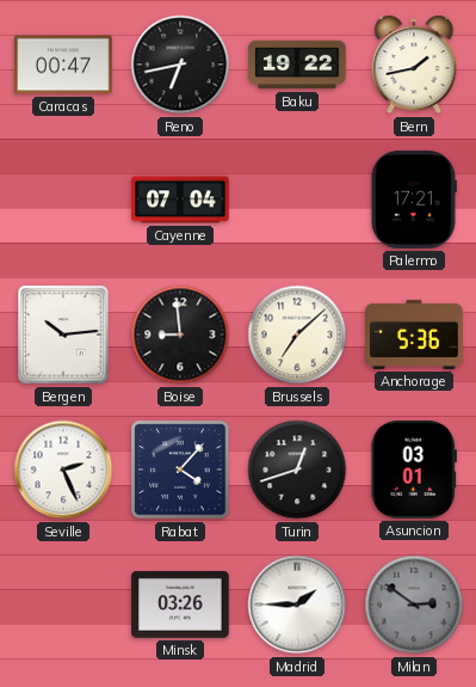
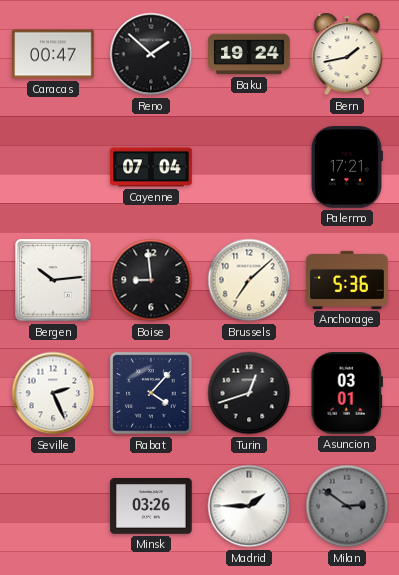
Reno: 6:43 -> 1:52
Baku: 19:22 -> 19:24
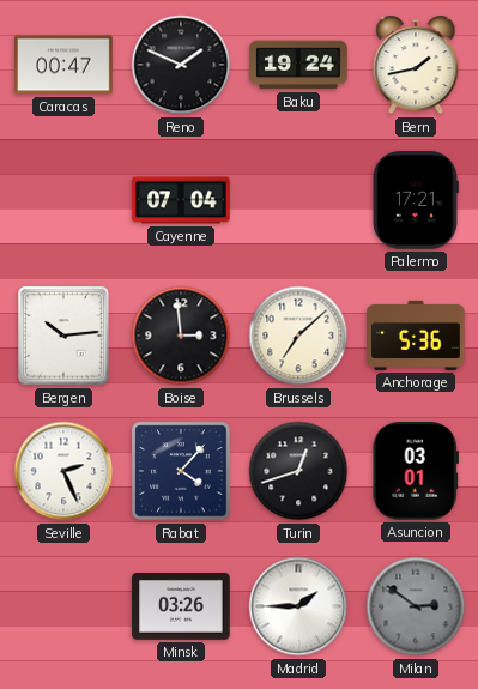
Reno: 1:52 -> 1:49
Boise: 8:59 -> 2:59
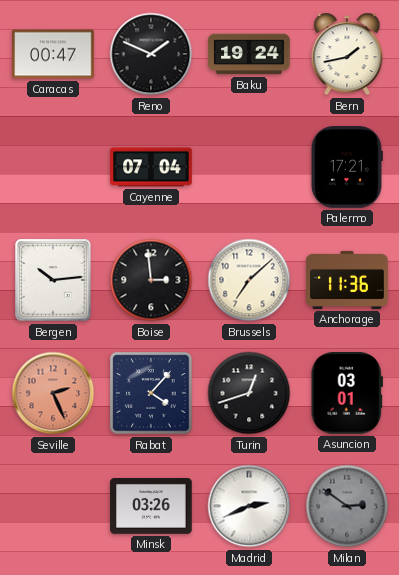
Anchorage: 5:36 -> 11:36
Seville dial: white -> salmon
Madrid: 1:45 -> 2:41
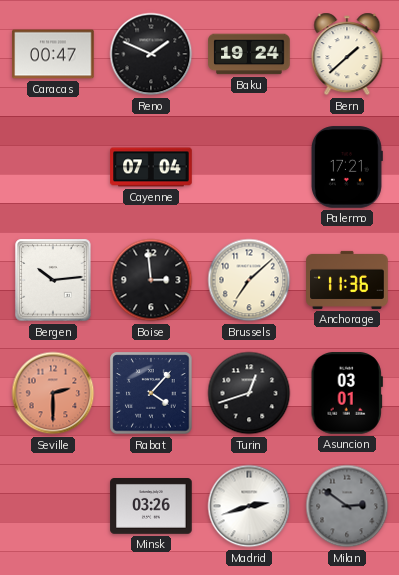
Bern: 1:43 -> 1:38
Seville: 2:26 -> 2:30
Madrid: 2:41 -> 2:42
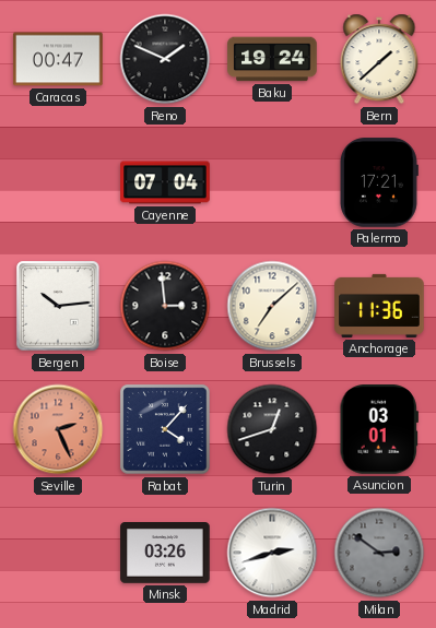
Seville: 2:30 -> 2:26
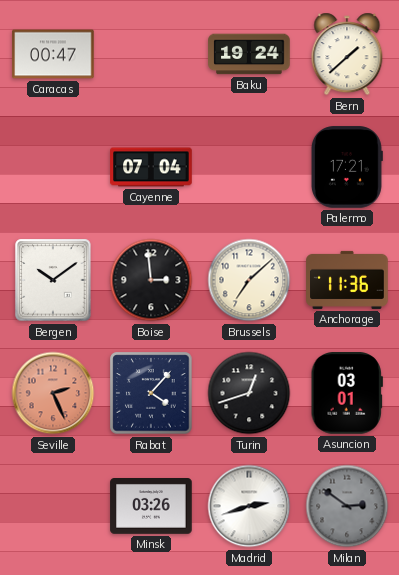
Reno: 1:49 -> none
Bergen: 10:14 -> 10:09
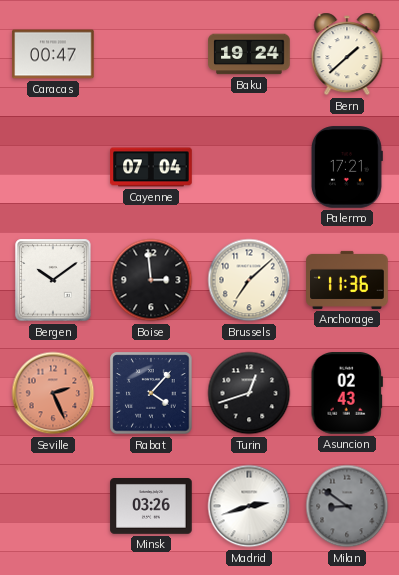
Asuncion: 03:01 -> 02:43
Milan: 2:51 -> 8:51
